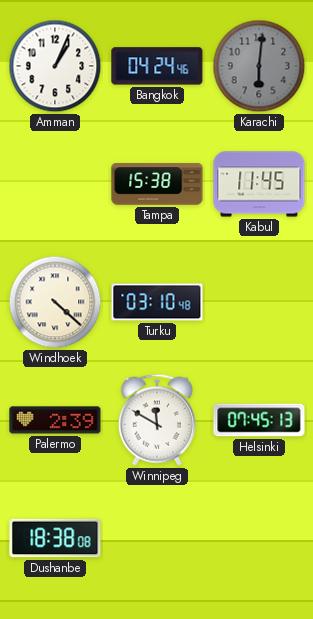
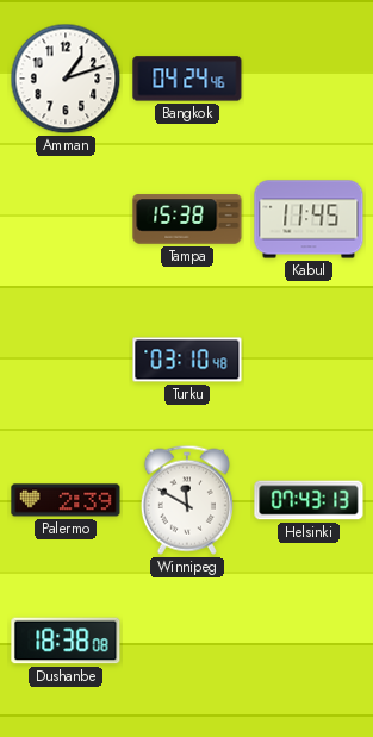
Amman: 1:04 -> 1:12
Karachi: 6:01 -> none
Windhoek: 4:22 -> none
Helsinki: 07:45 -> 07:43
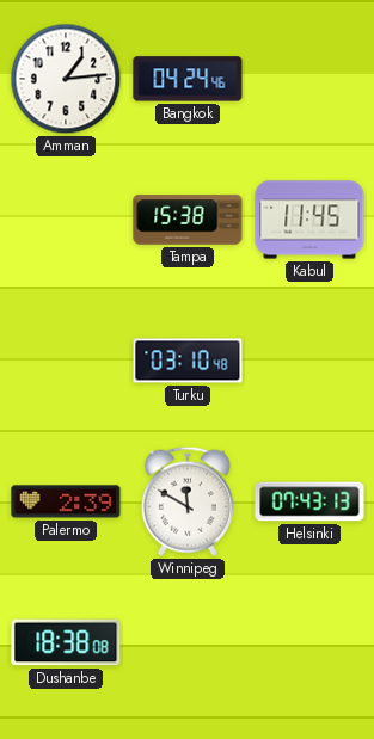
Amman: 1:12 -> 1:14
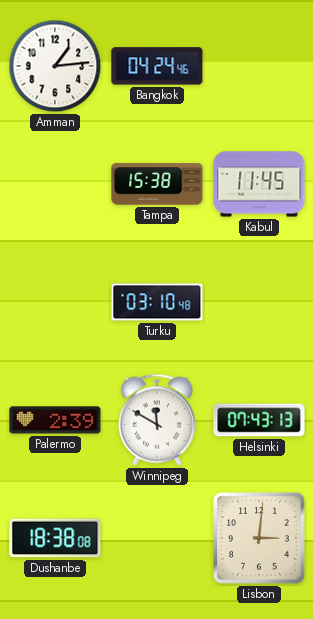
Lisbon: none -> 3:01
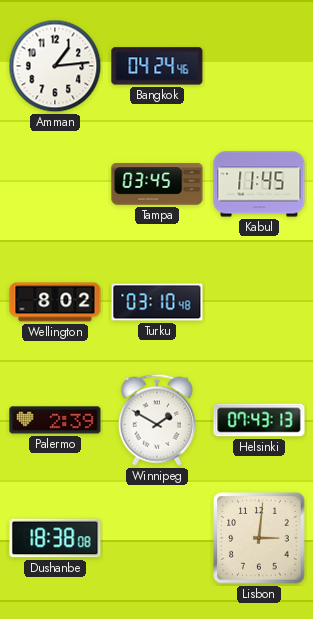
Tampa: 15:38 -> 03:45
Wellington: none -> 8:02
Winnipeg: 11:50 -> 1:50
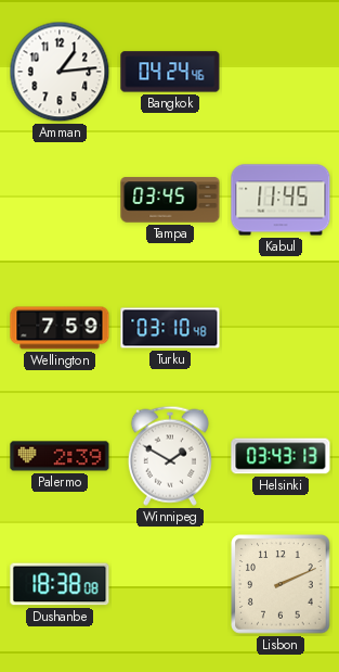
Wellington: 8:02 -> 7:59
Helsinki: 07:43 -> 03:43
Lisbon: 3:01 -> 2:11
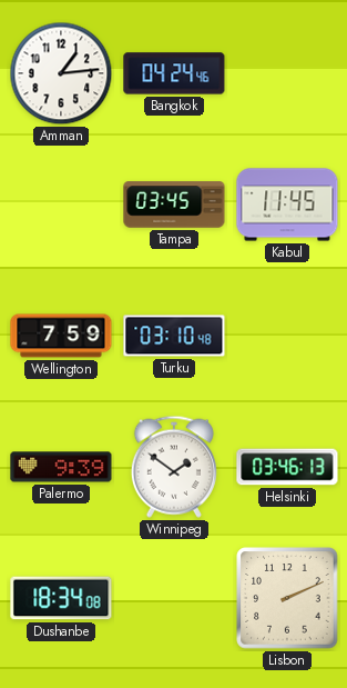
Palermo: 2:39 -> 9:39
Winnipeg: 1:50 -> 1:51
Helsinki: 03:43 -> 03:46
Dushanbe: 18:38 -> 18:34
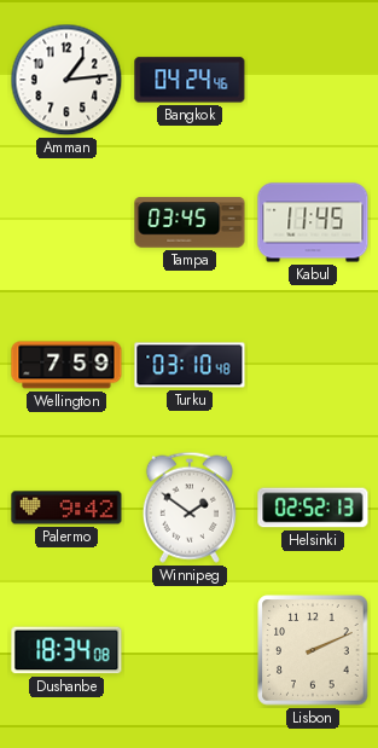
Palermo: 9:39 -> 9:42
Helsinki: 03:46 -> 02:52
